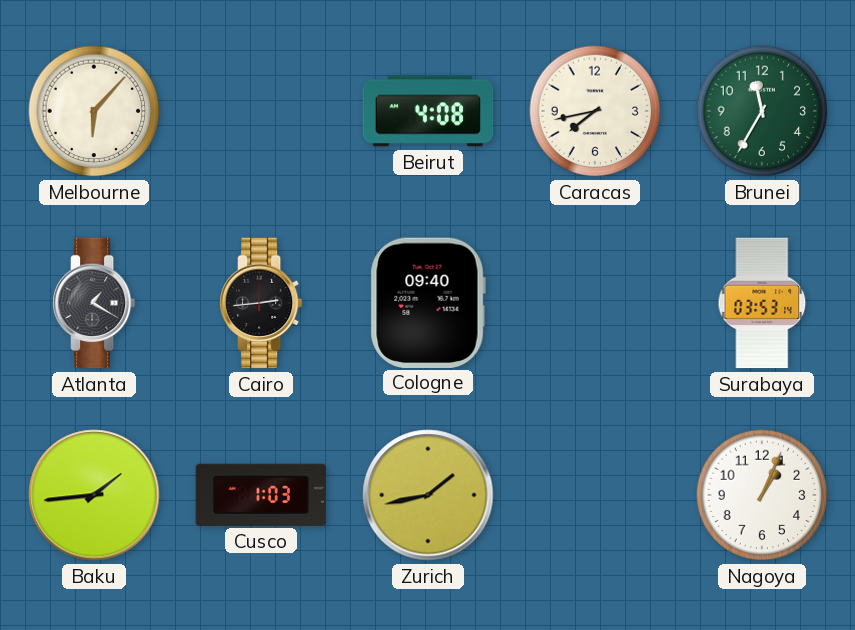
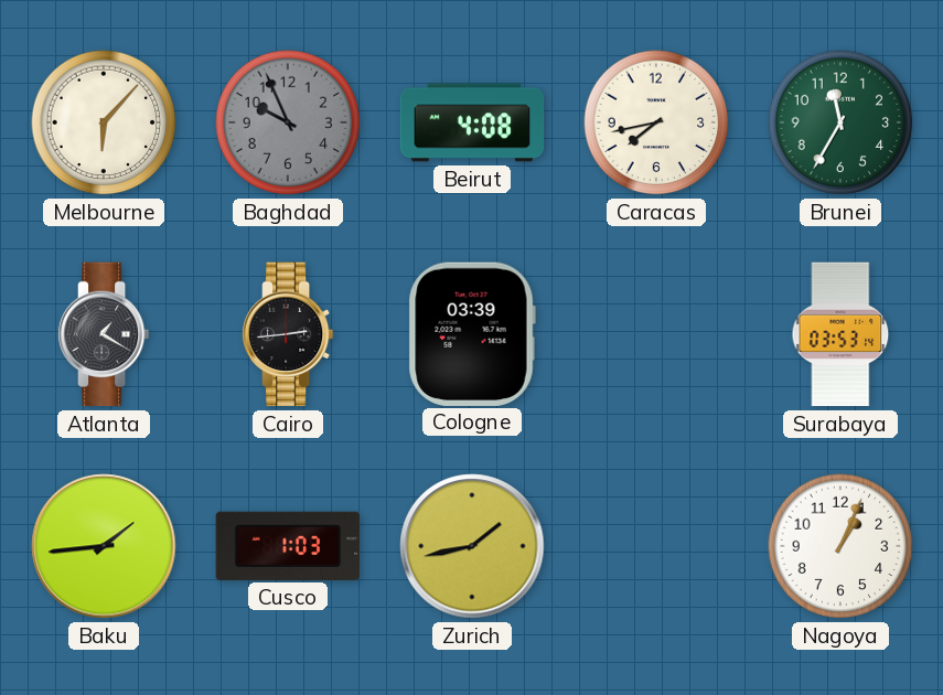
Baghdad: none -> 9:56
Cologne: 09:40 -> 03:39
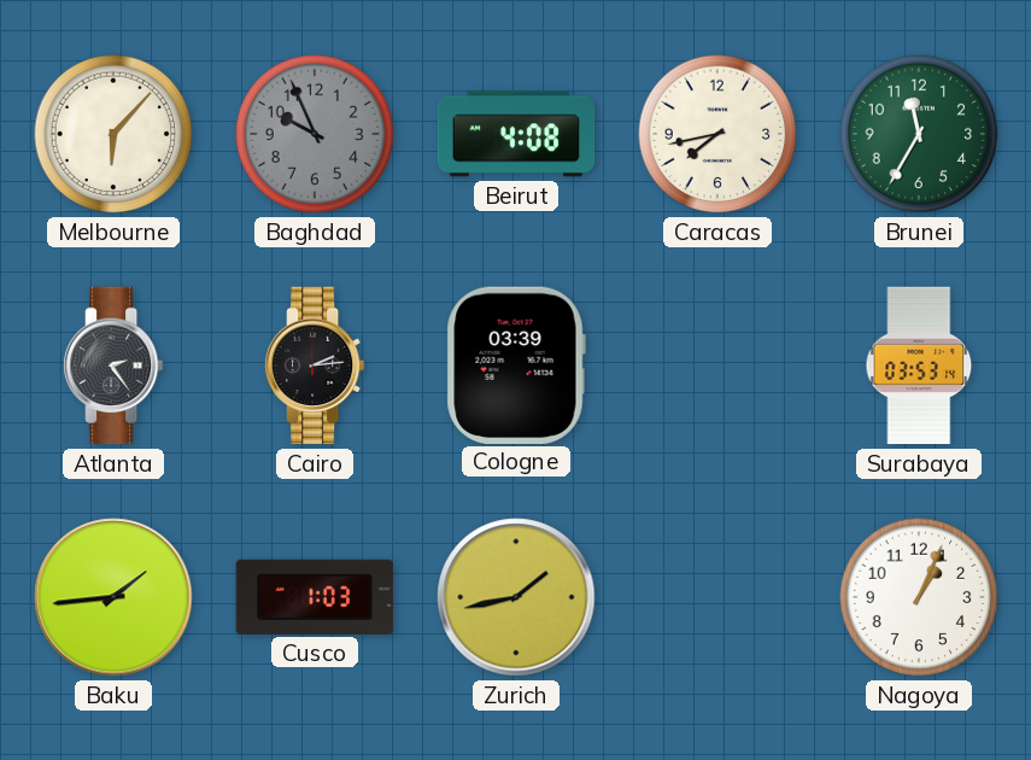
Atlanta: 1:20 -> 2:24
Cairo: 2:44 -> 2:14
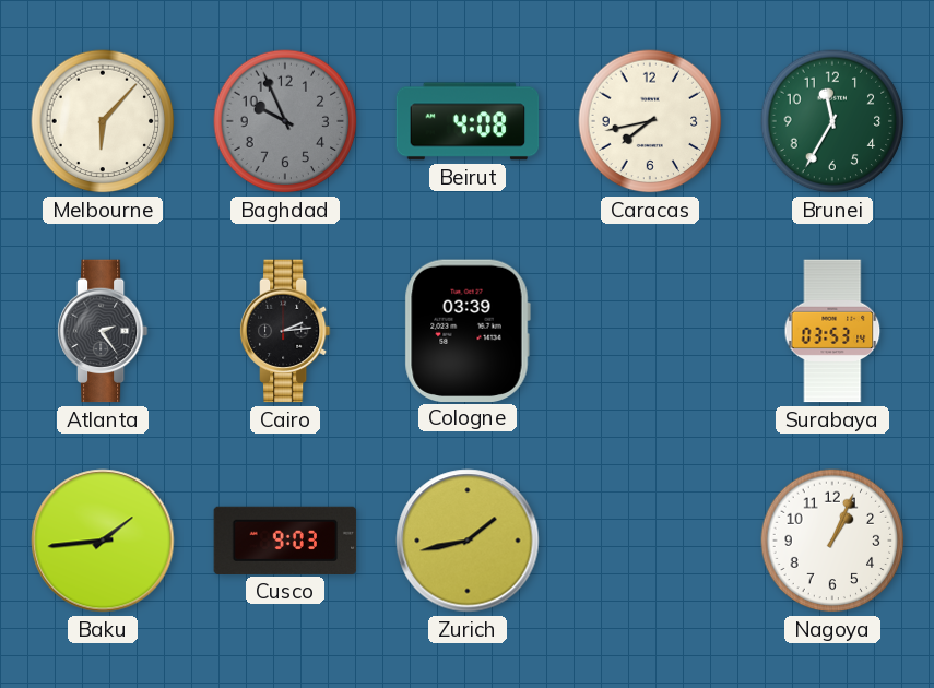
Cusco: 1:03 -> 9:03
